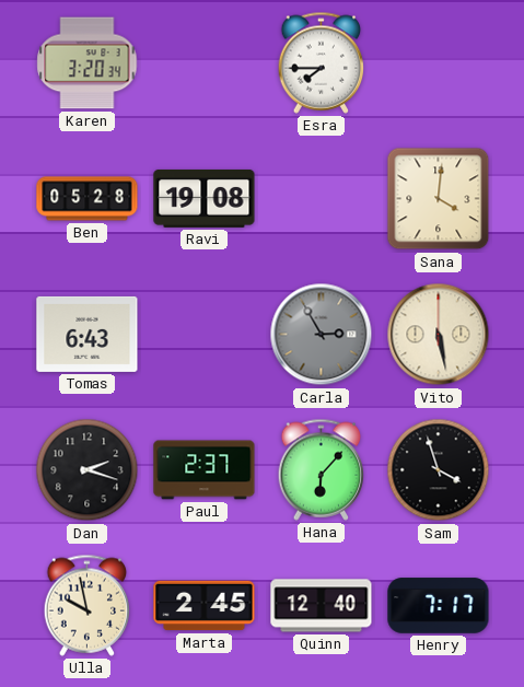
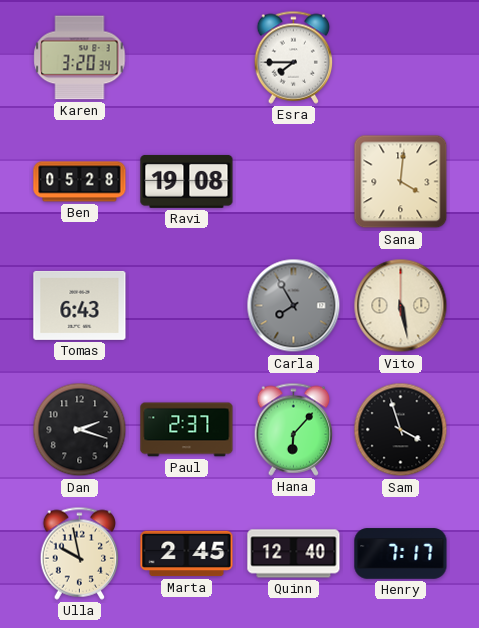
Carla: 2:55 -> 7:55
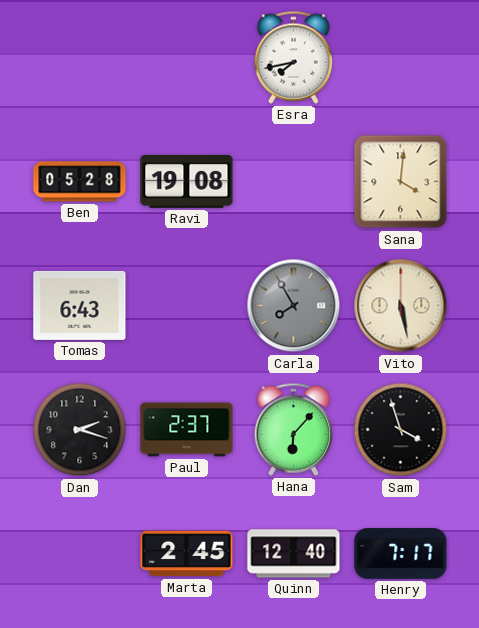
Karen: 3:20 -> none
Esra: 7:45 -> 7:43
Ulla: 9:58 -> none
